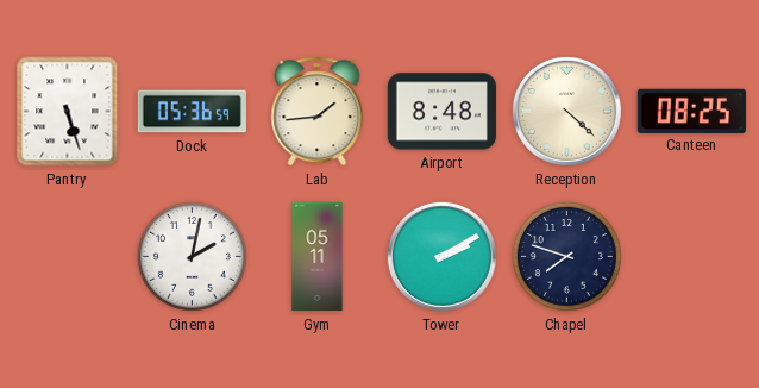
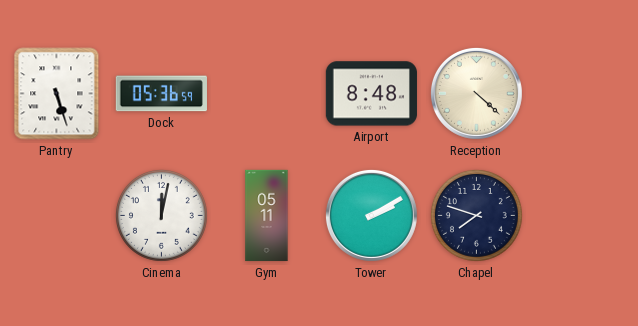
Lab: 1:44 -> none
Canteen: 08:25 -> none
Cinema: 2:02 -> 12:02
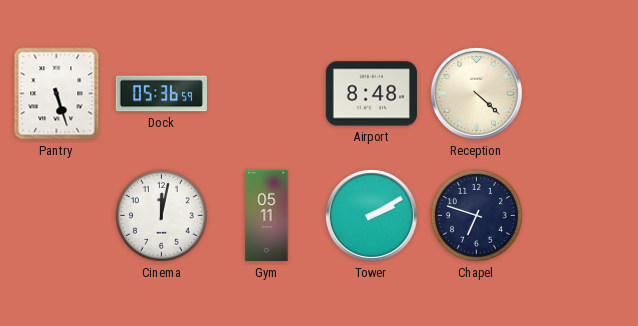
Chapel: 7:48 -> 6:48
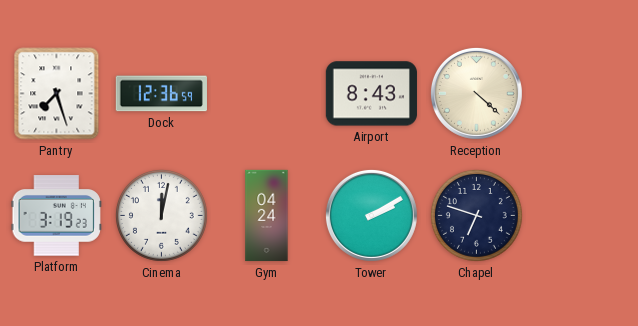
Pantry: 5:27 -> 7:27
Dock: 05:36 -> 12:36
Airport: 8:48 -> 8:43
Platform: none -> 3:19
Gym: 05:11 -> 04:24
